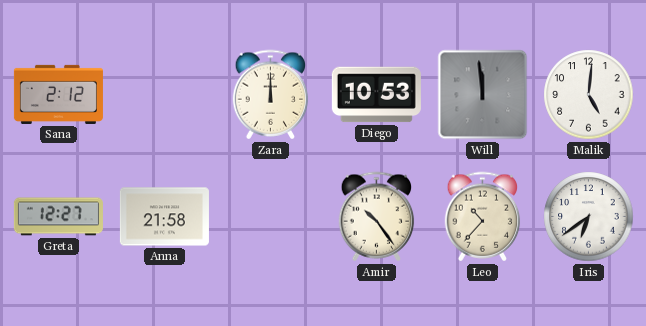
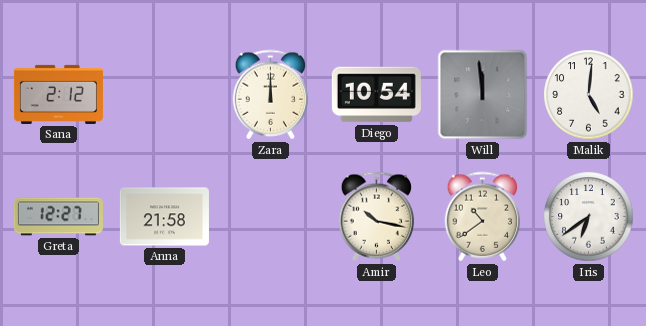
Diego: 10:53 -> 10:54
Amir: 10:24 -> 10:17
Leo: 10:37 -> 10:39
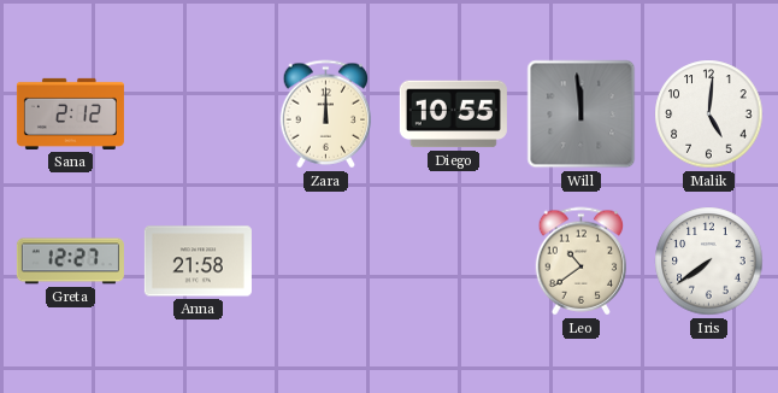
Diego: 10:54 -> 10:55
Amir: 10:17 -> none
Iris: 6:39 -> 7:39
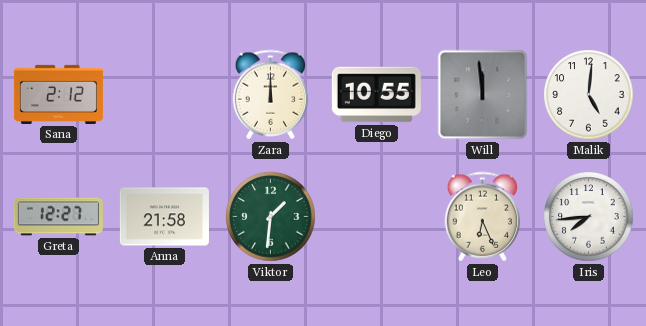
Viktor: none -> 1:31
Leo: 10:39 -> 6:26
Iris: 7:39 -> 7:44
